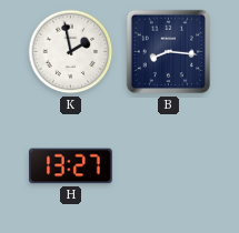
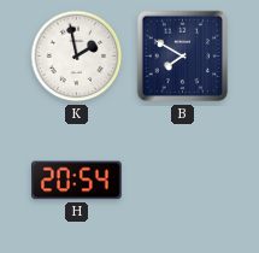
B: 8:16 -> 7:50
H: 13:27 -> 20:54
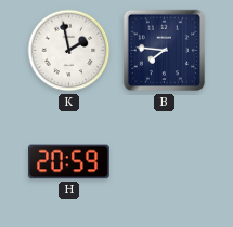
B: 7:50 -> 7:46
H: 20:54 -> 20:59
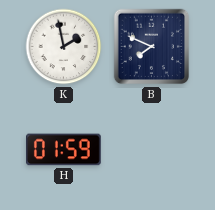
B: 7:46 -> 7:49
H: 20:59 -> 01:59
